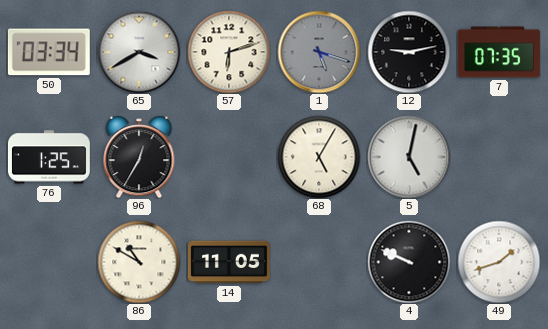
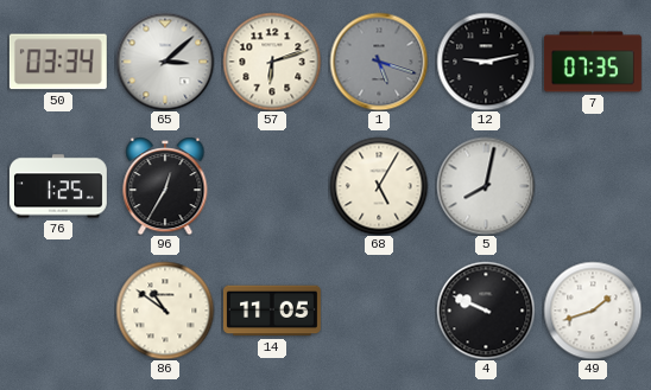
65: 3:40 -> 3:08
5: 5:02 -> 8:02
86: 10:50 -> 10:51
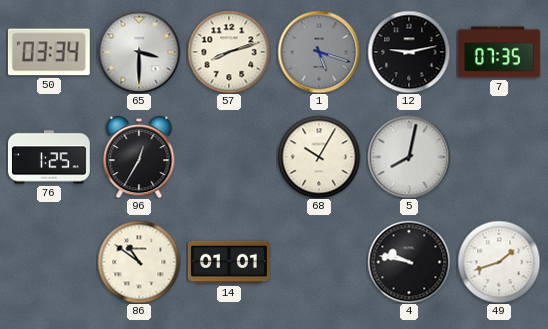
65: 3:08 -> 3:30
57: 6:12 -> 8:12
68: 5:05 -> 10:05
14: 11:05 -> 01:01
4: 9:49 -> 9:47
